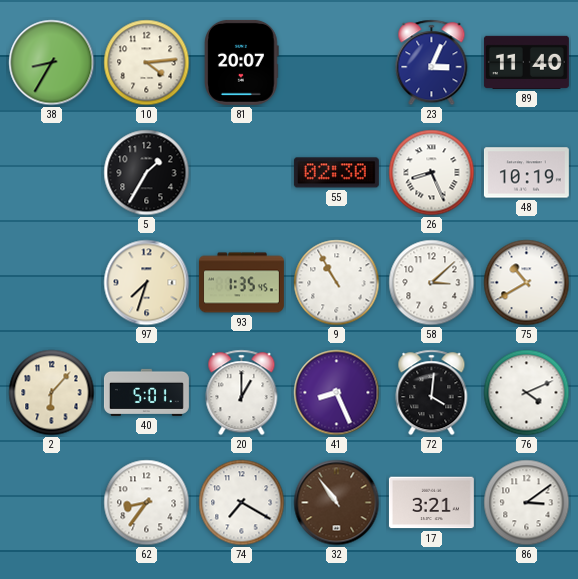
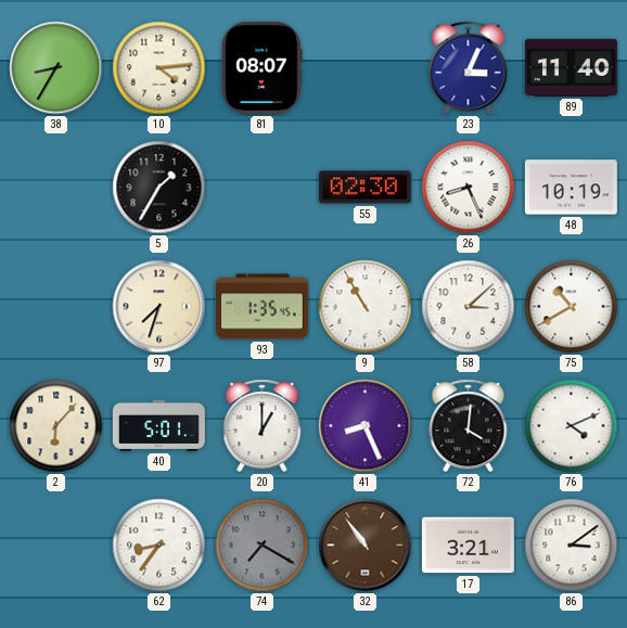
81: 20:07 -> 08:07
74 dial: white -> grey
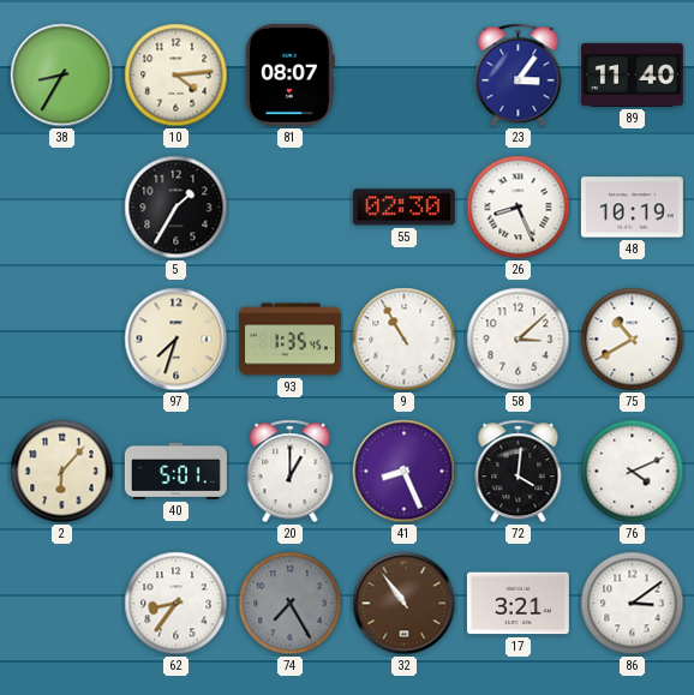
23: 3:04 -> 3:06
74: 7:20 -> 7:25
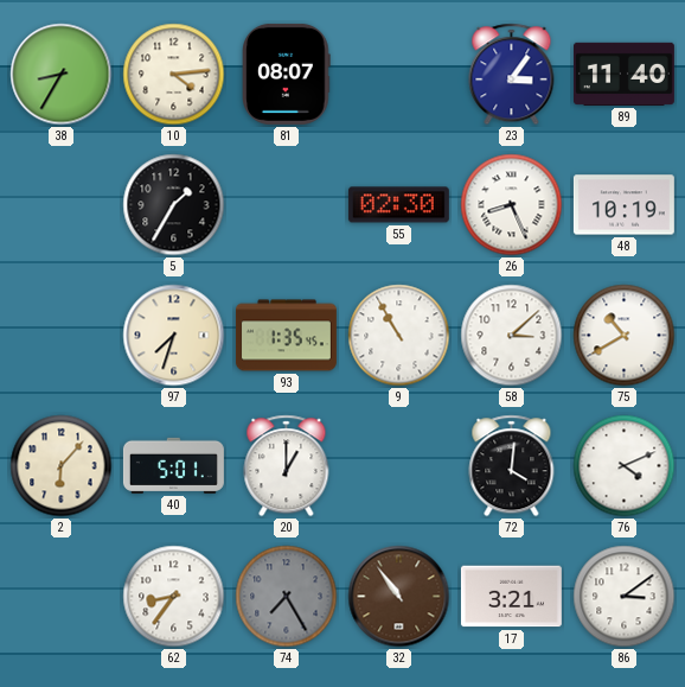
41: 8:26 -> none
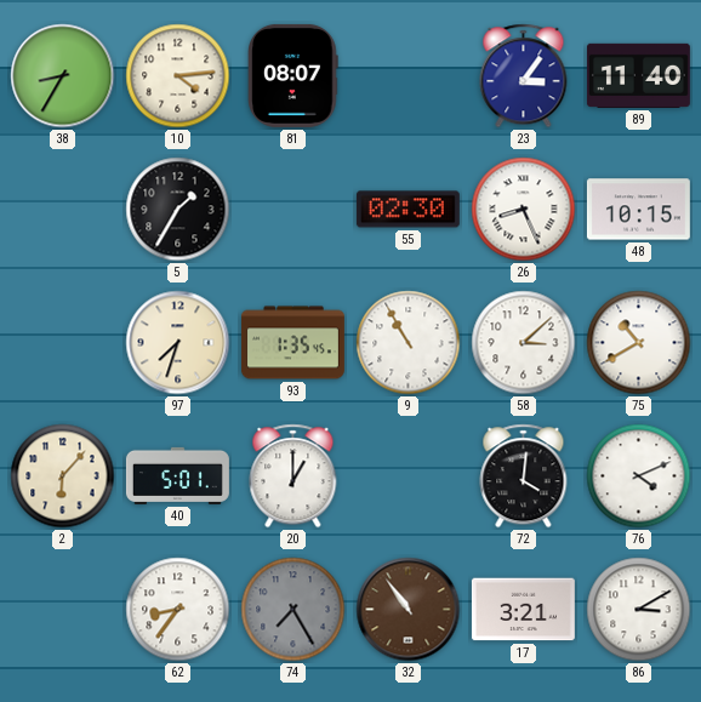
48: 10:19 -> 10:15
86: 3:09 -> 3:10
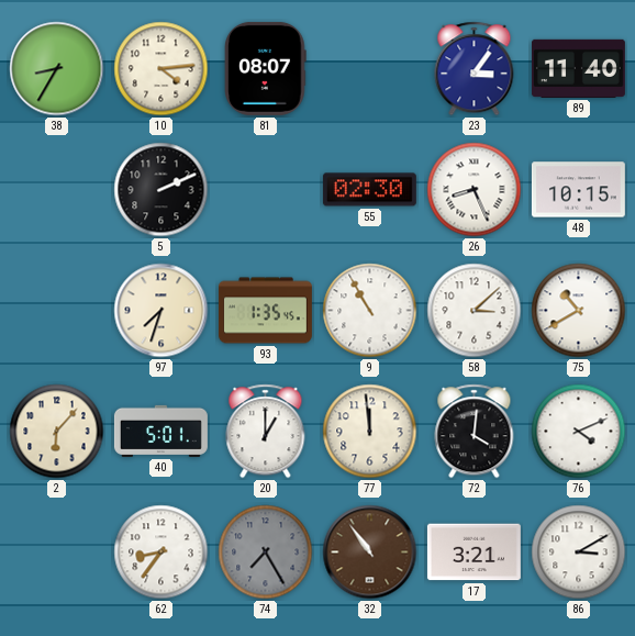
5: 1:35 -> 2:11
77: none -> 11:59
